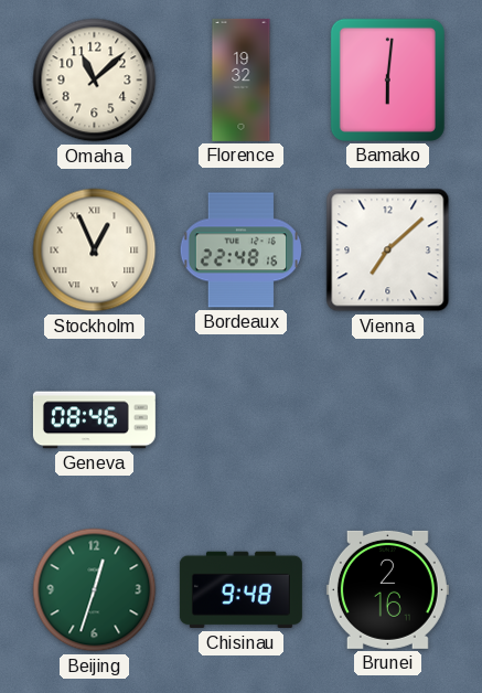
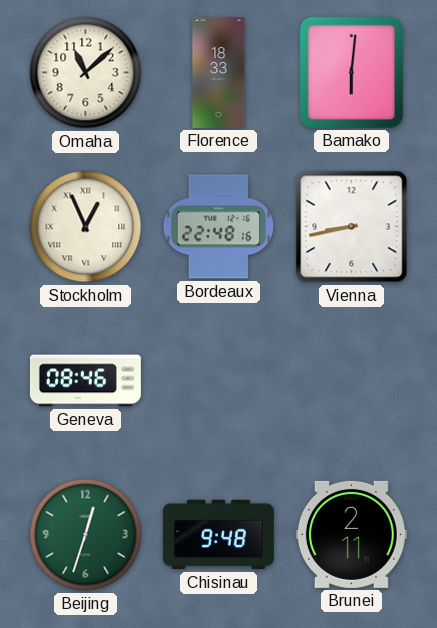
Florence: 19:32 -> 18:33
Vienna: 7:08 -> 8:43
Brunei: 2:16 -> 2:11
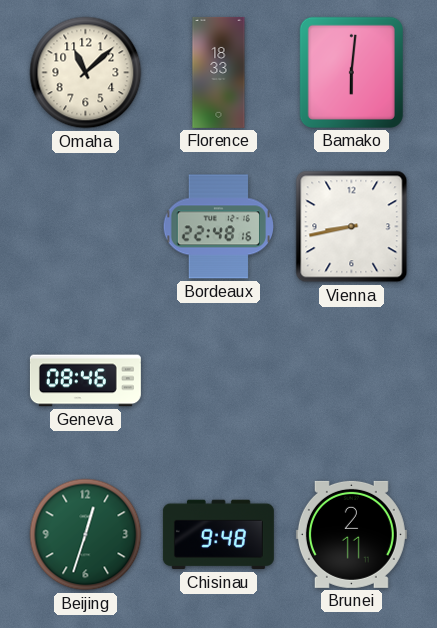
Stockholm: 12:56 -> none
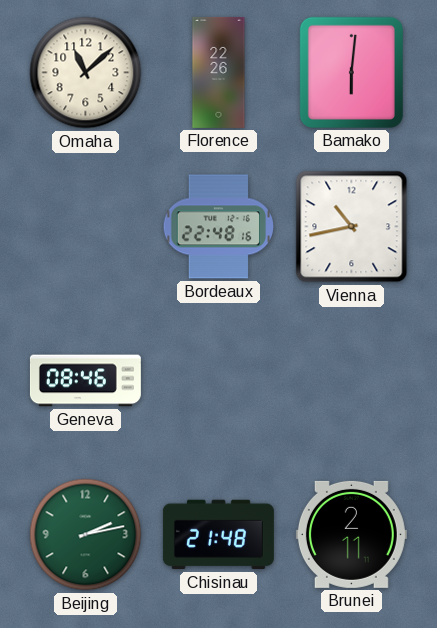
Florence: 18:33 -> 22:26
Vienna: 8:43 -> 10:43
Beijing: 12:33 -> 2:13
Chisinau: 9:48 -> 21:48
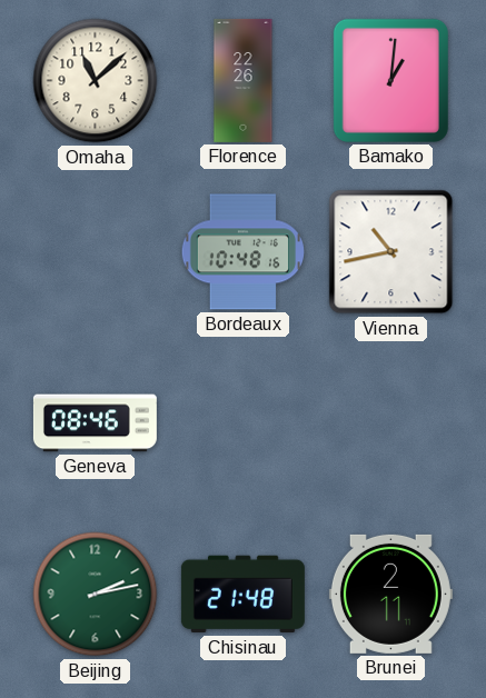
Bamako: 6:01 -> 1:01
Bordeaux: 22:48 -> 10:48
